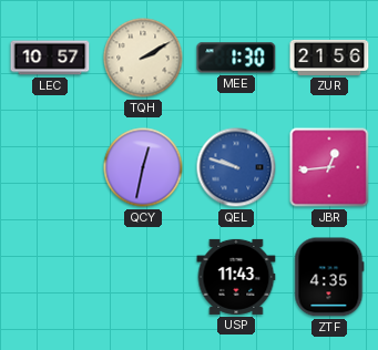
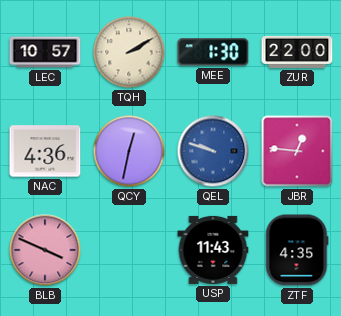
ZUR: 21:56 -> 22:00
NAC: none -> 4:36
JBR: 12:44 -> 12:46
BLB: none -> 3:49
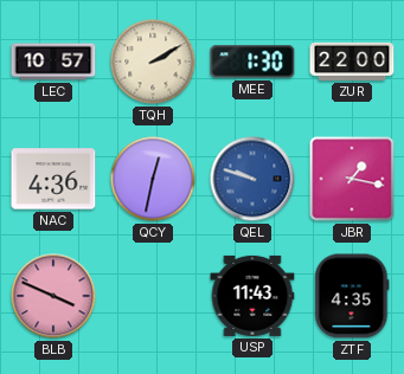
JBR: 12:46 -> 1:17
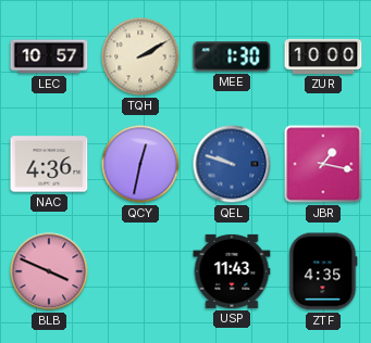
ZUR: 22:00 -> 10:00
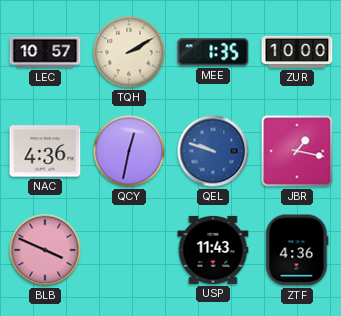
MEE: 1:30 -> 1:35
ZTF: 4:35 -> 4:36
